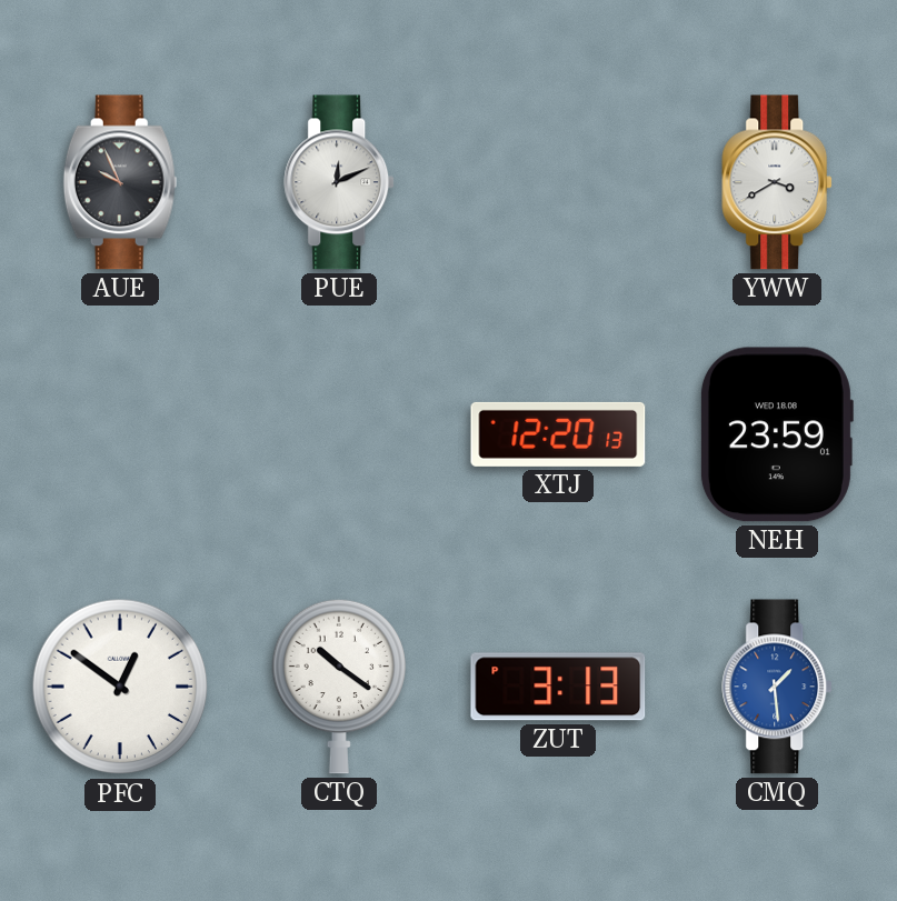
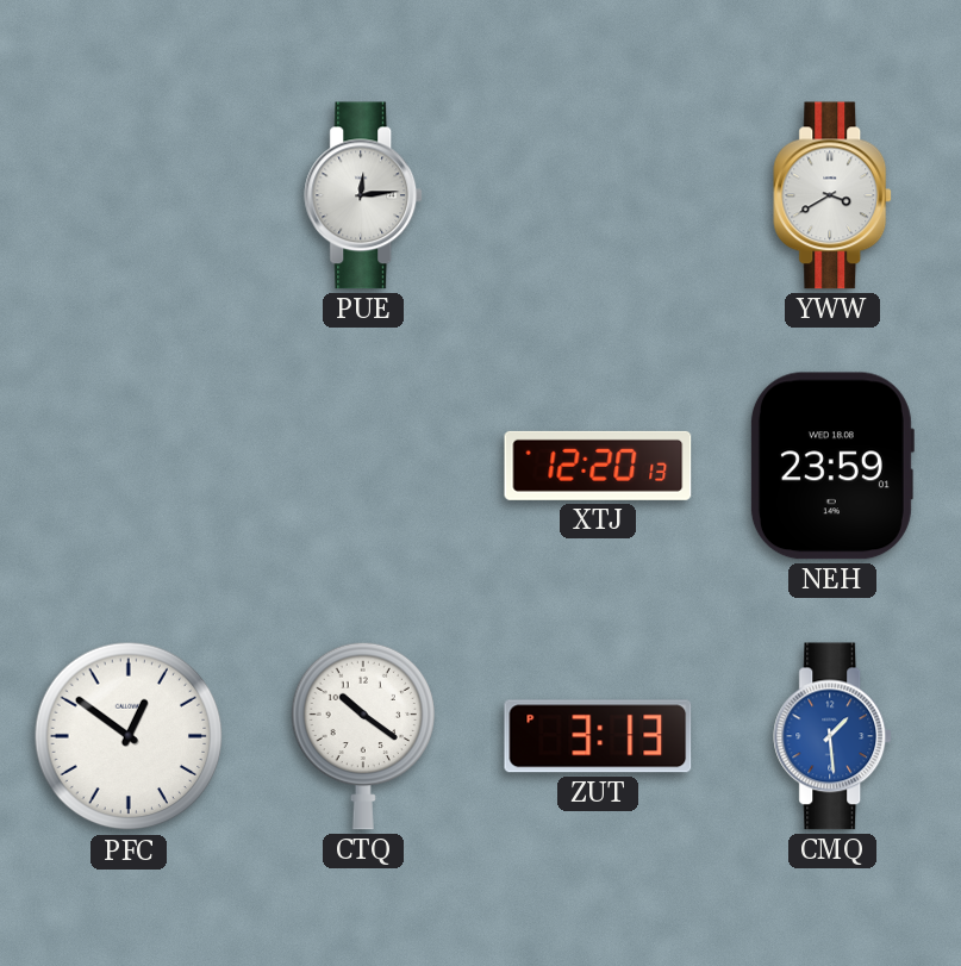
AUE: 9:56 -> none
PUE: 12:11 -> 12:14
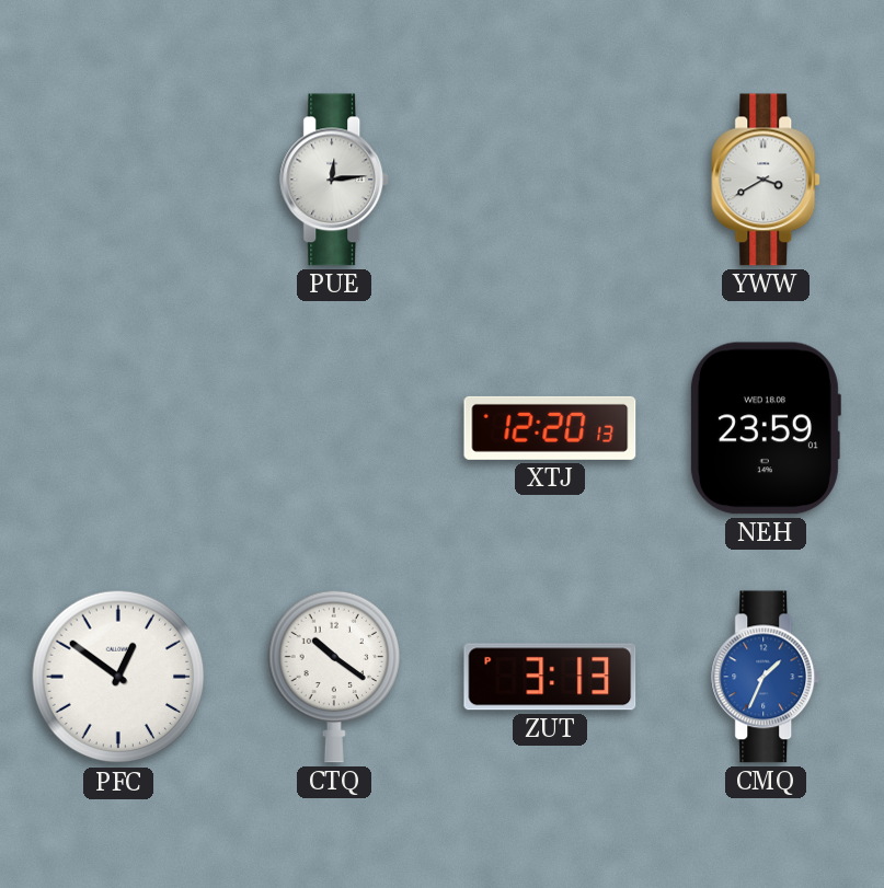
CMQ: 1:29 -> 1:34
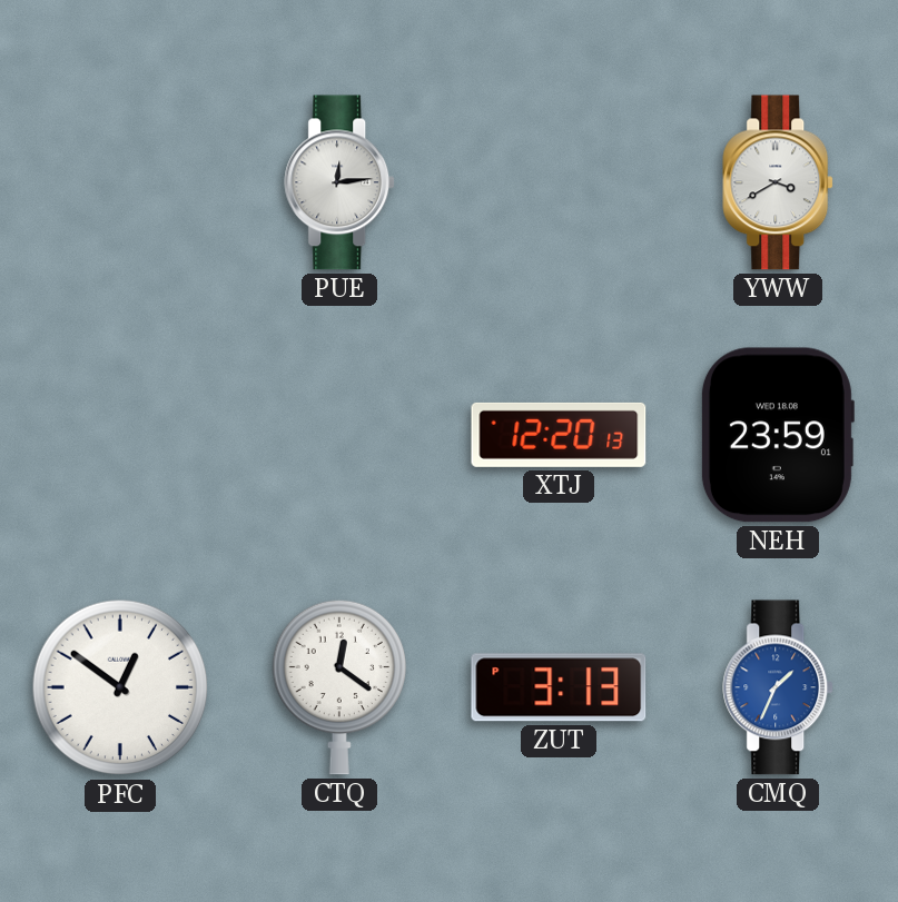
CTQ: 10:21 -> 12:21
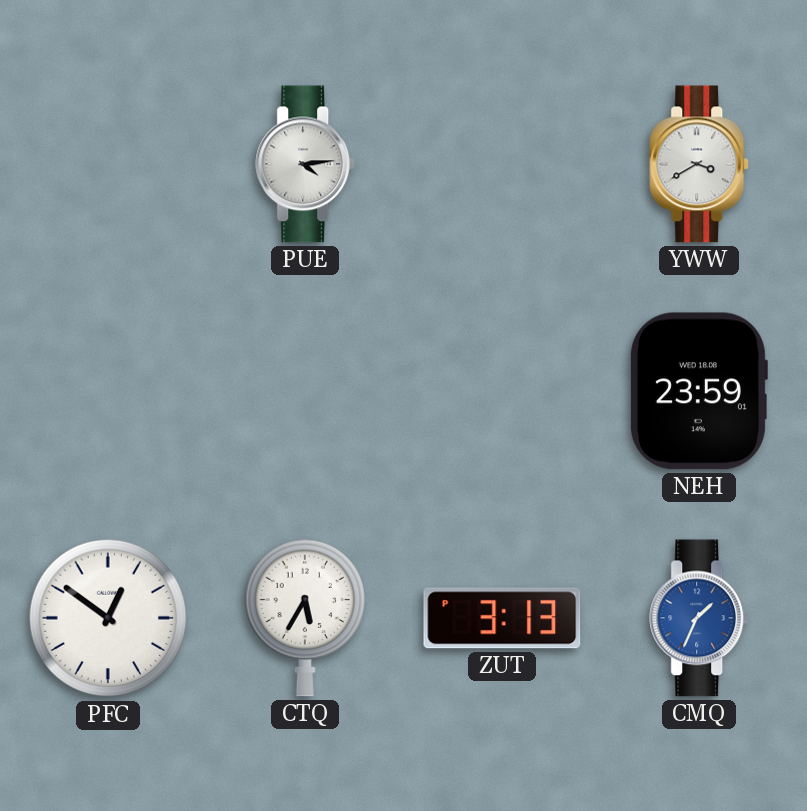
PUE: 12:14 -> 4:14
XTJ: 12:20 -> none
CTQ: 12:21 -> 5:35
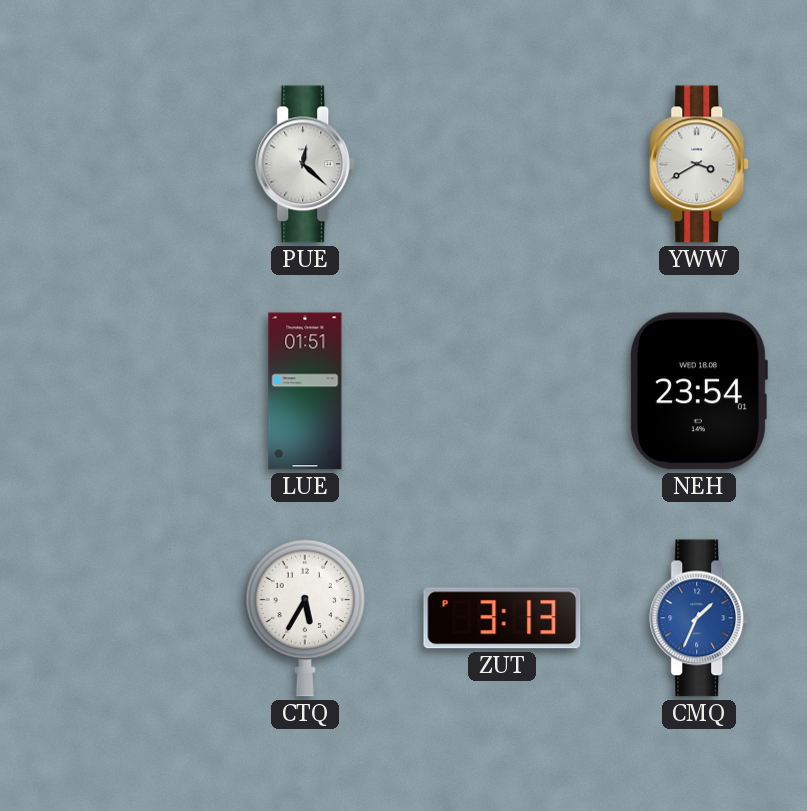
PUE: 4:14 -> 12:22
LUE: none -> 01:51
NEH: 23:59 -> 23:54
PFC: 12:51 -> none
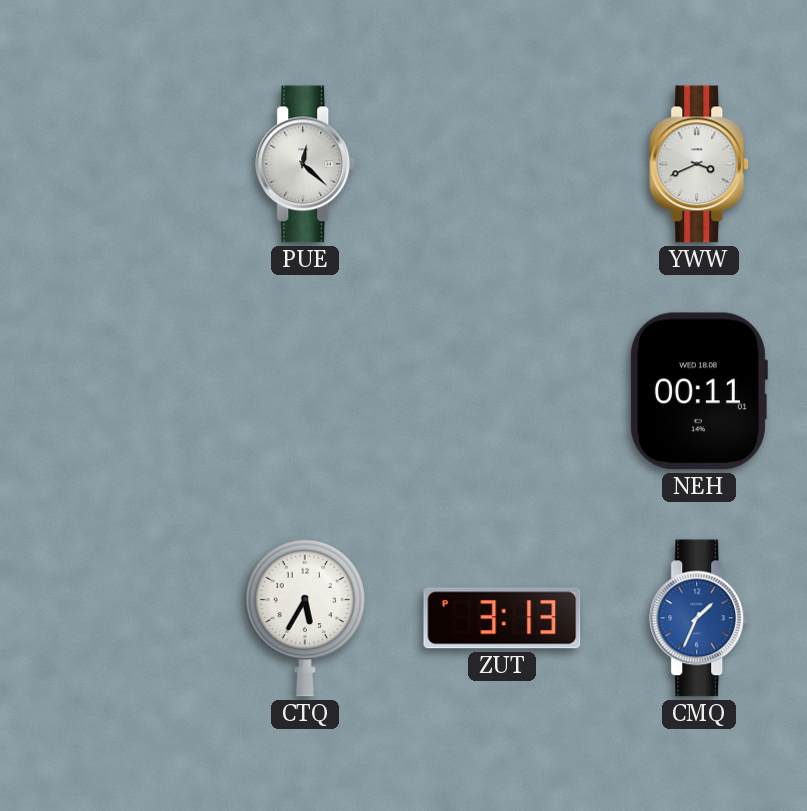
YWW: 3:40 -> 3:41
LUE: 01:51 -> none
NEH: 23:54 -> 00:11
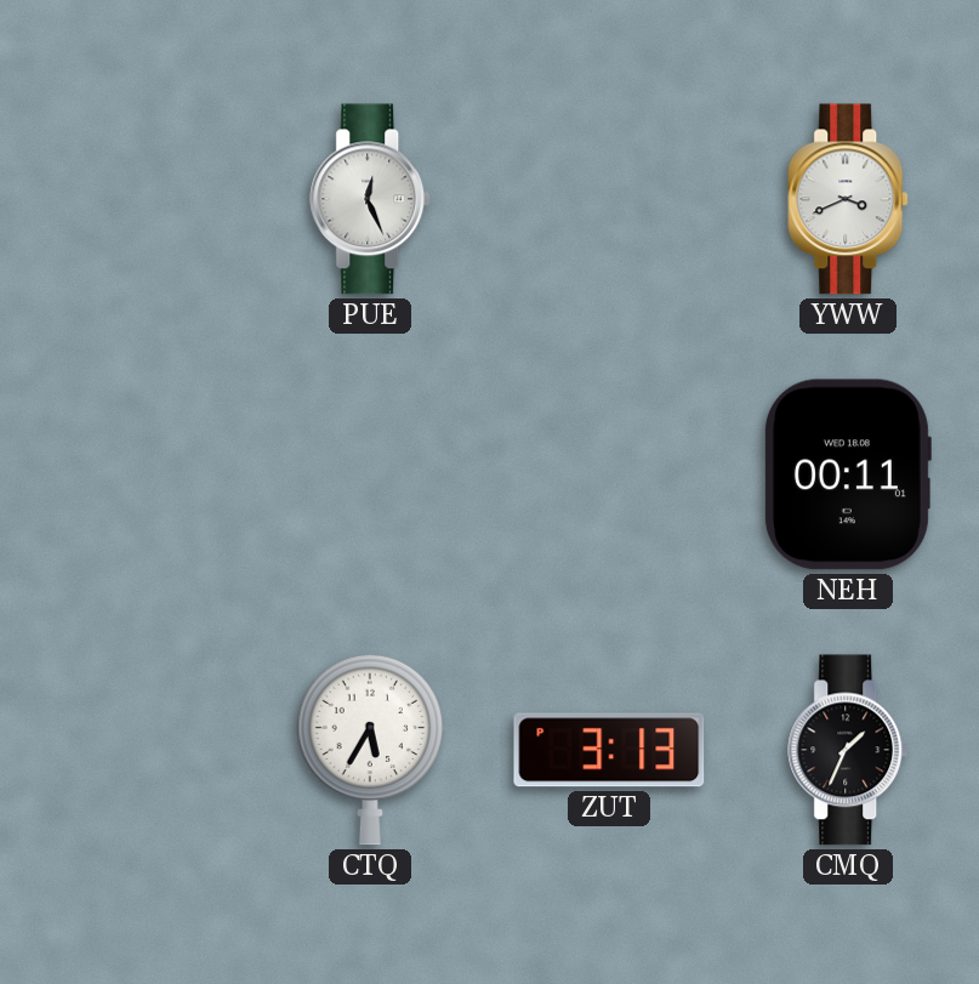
PUE: 12:22 -> 12:26
CMQ dial: blue -> black
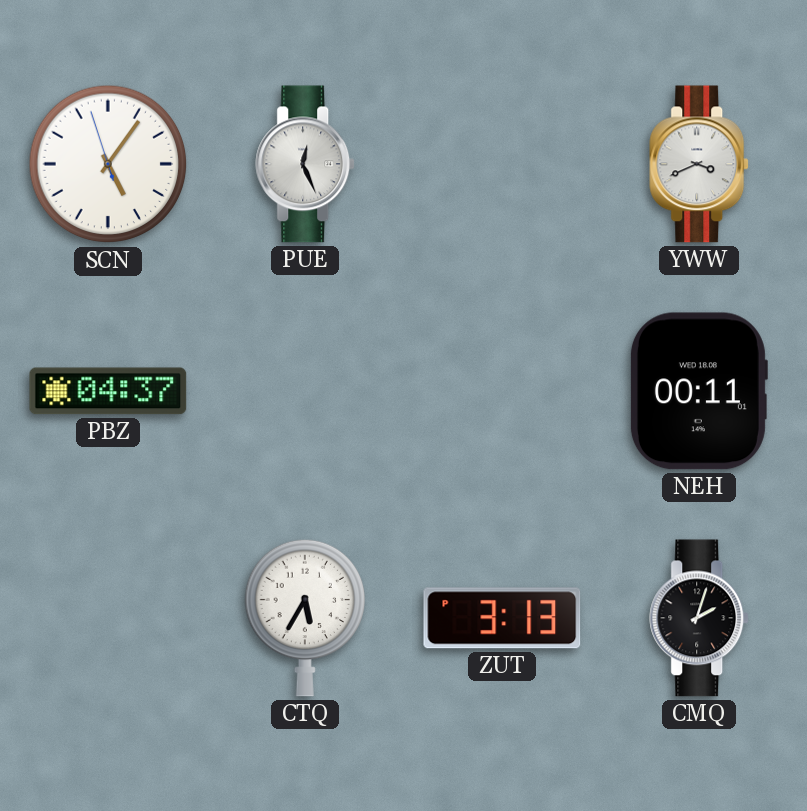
SCN: none -> 5:05
PBZ: none -> 04:37
CMQ: 1:34 -> 2:03
